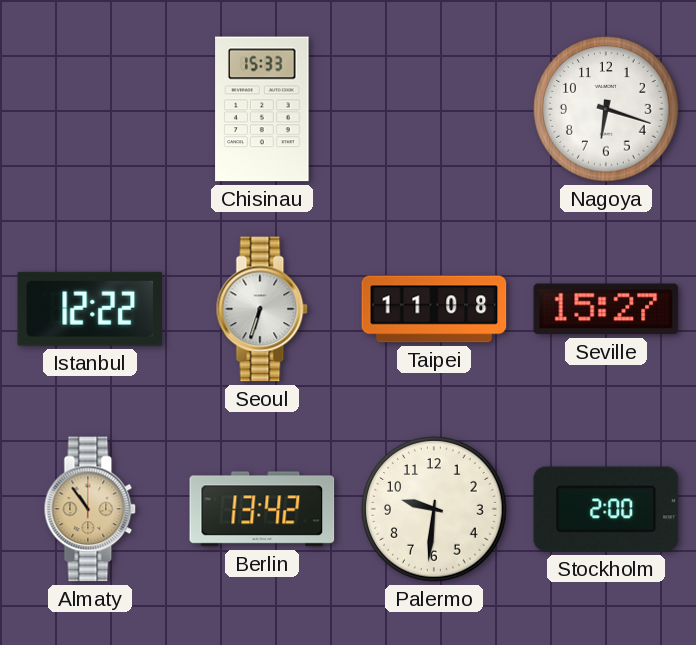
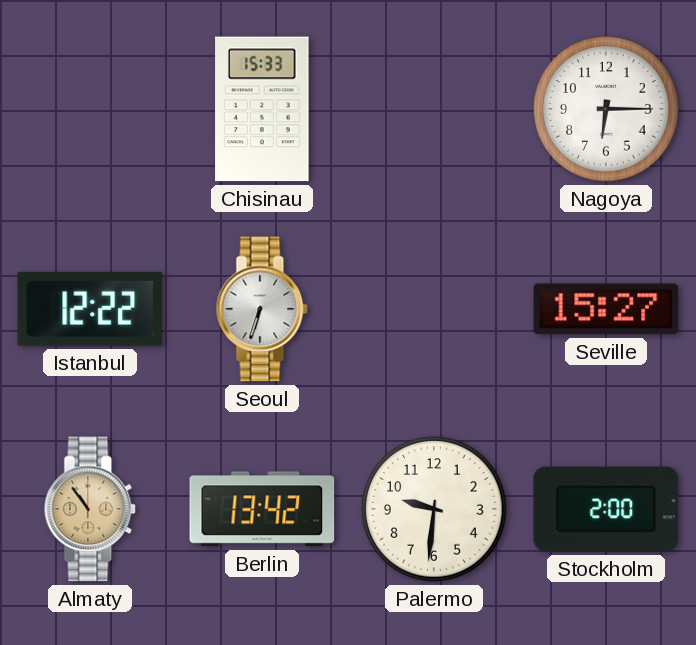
Nagoya: 6:18 -> 6:15
Taipei: 11:08 -> none
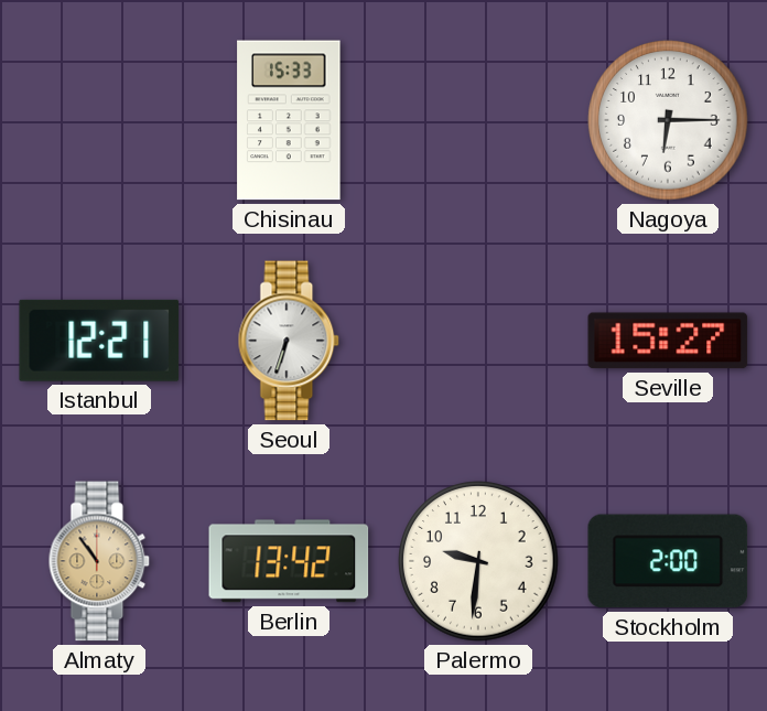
Istanbul: 12:22 -> 12:21
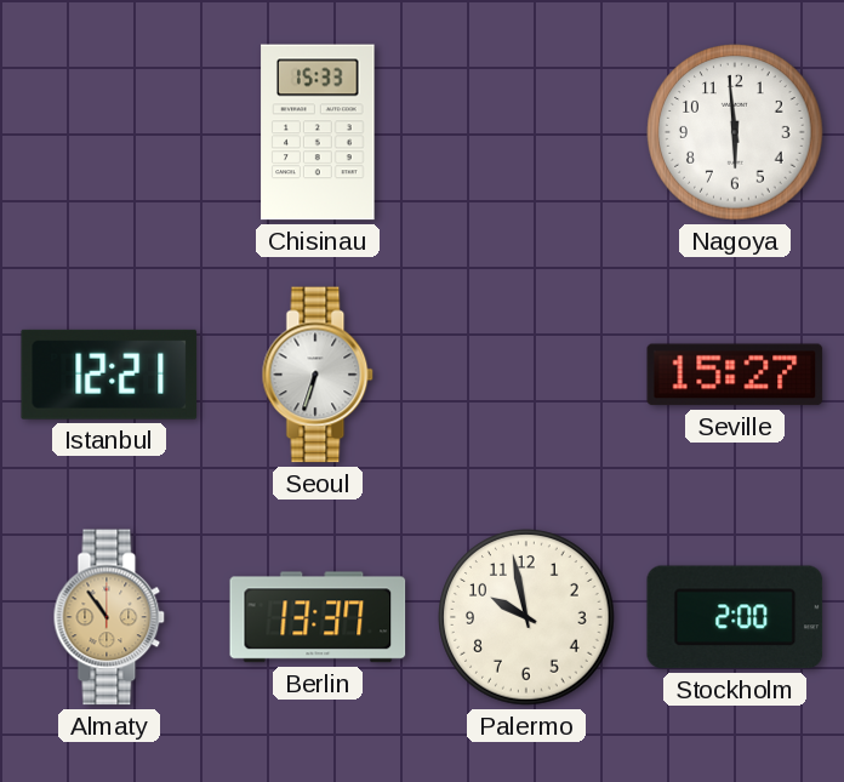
Nagoya: 6:15 -> 5:59
Berlin: 13:42 -> 13:37
Palermo: 9:31 -> 9:58
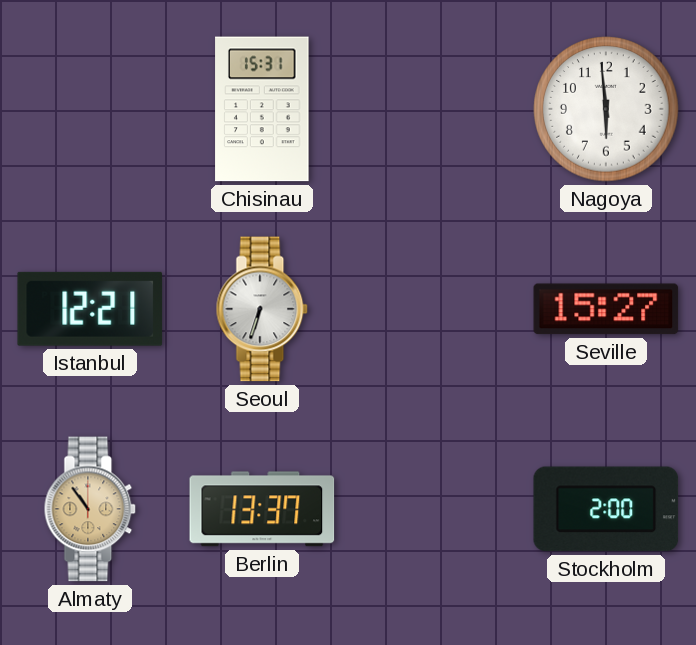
Chisinau: 15:33 -> 15:31
Palermo: 9:58 -> none
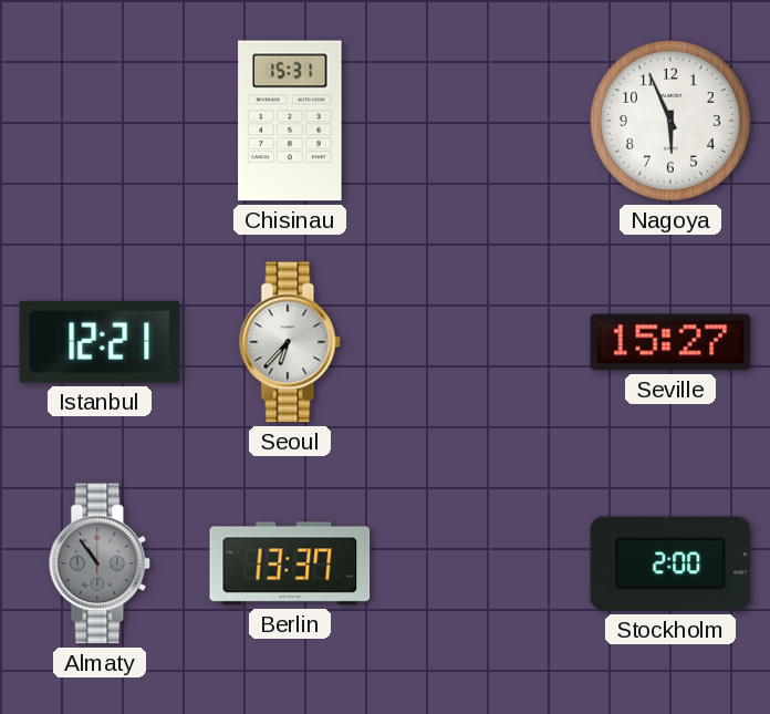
Nagoya: 5:59 -> 5:56
Seoul: 6:33 -> 6:37
Almaty dial: champagne -> grey
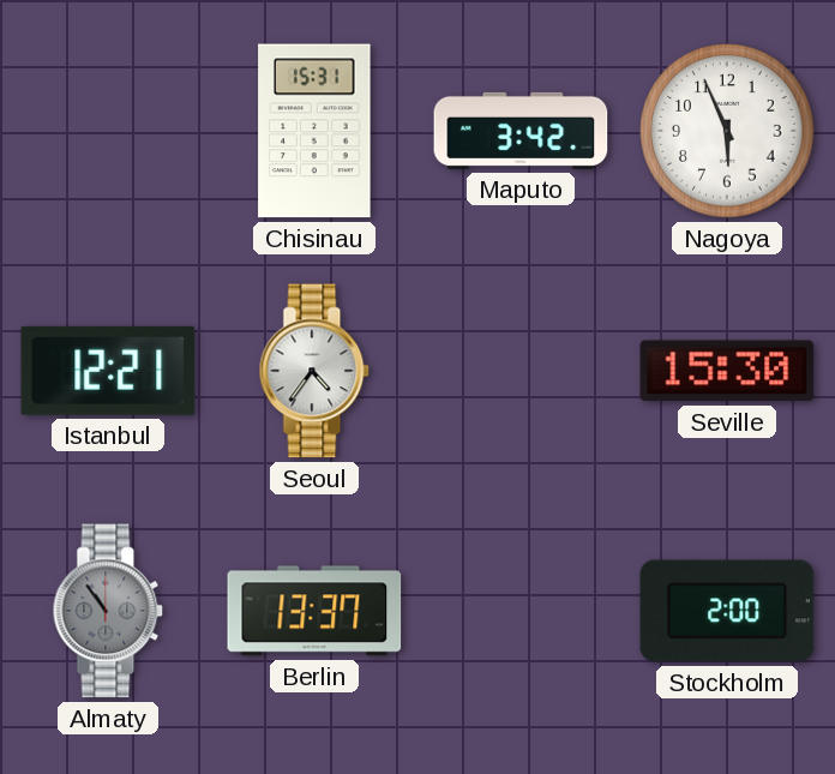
Maputo: none -> 3:42
Seoul: 6:37 -> 4:36
Seville: 15:27 -> 15:30
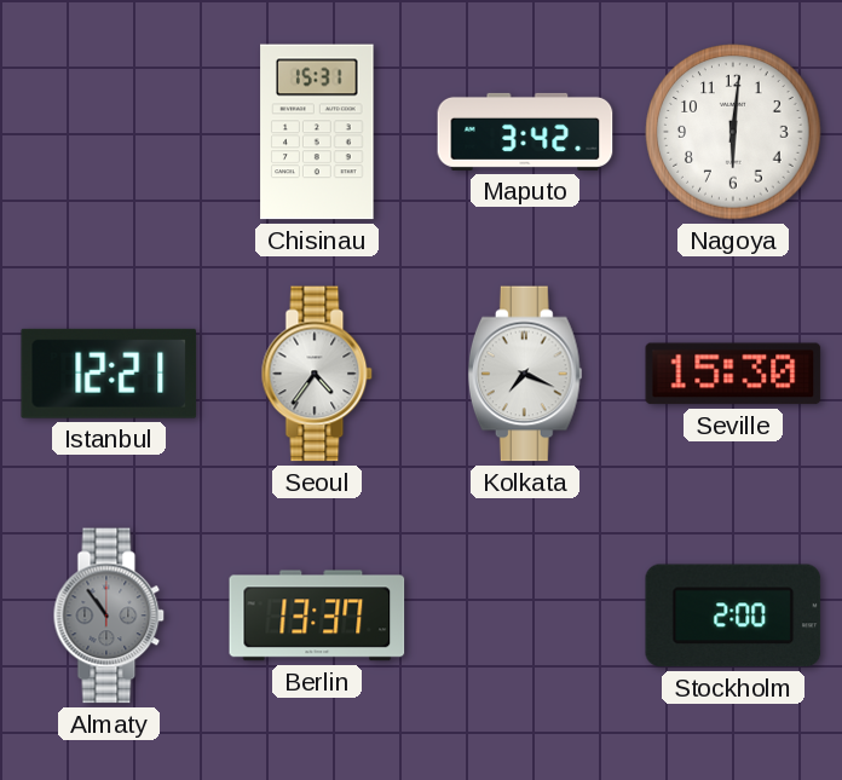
Nagoya: 5:56 -> 6:01
Kolkata: none -> 7:19
